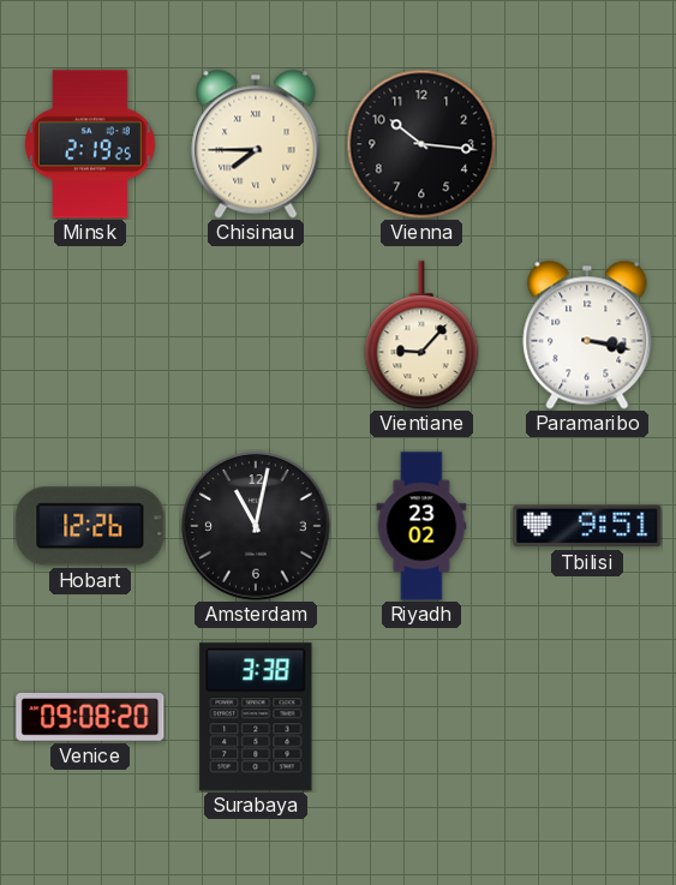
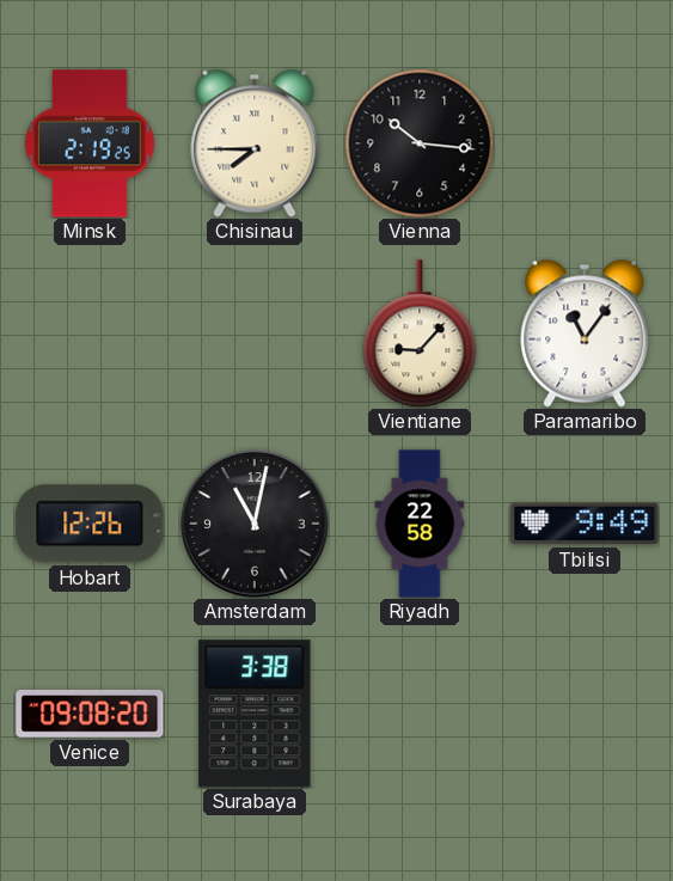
Paramaribo: 3:17 -> 11:06
Riyadh: 23:02 -> 22:58
Tbilisi: 9:51 -> 9:49
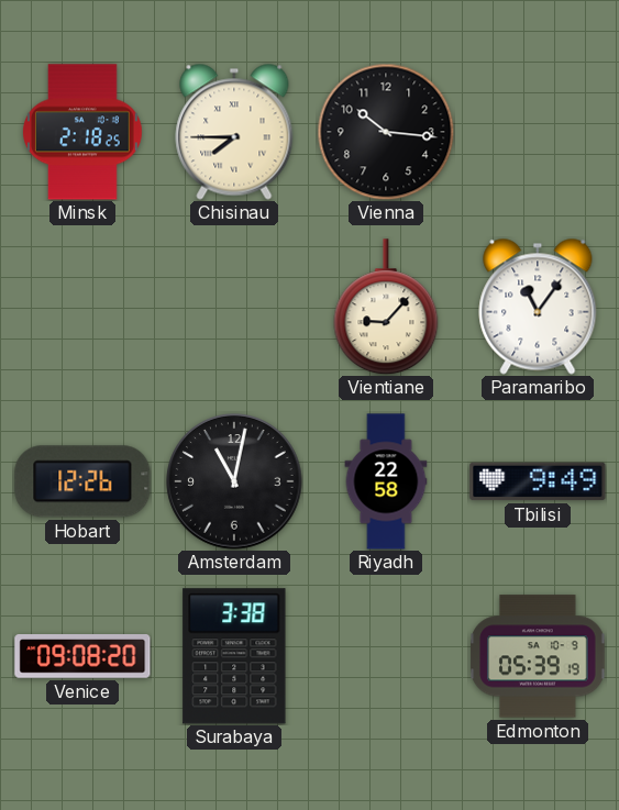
Minsk: 2:19 -> 2:18
Edmonton: none -> 05:39
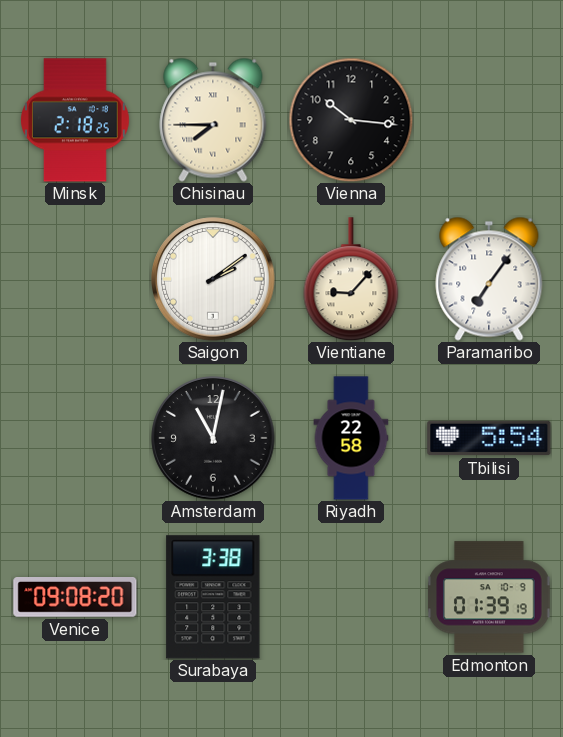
Saigon: none -> 2:09
Paramaribo: 11:06 -> 7:06
Hobart: 12:26 -> none
Tbilisi: 9:49 -> 5:54
Edmonton: 05:39 -> 01:39
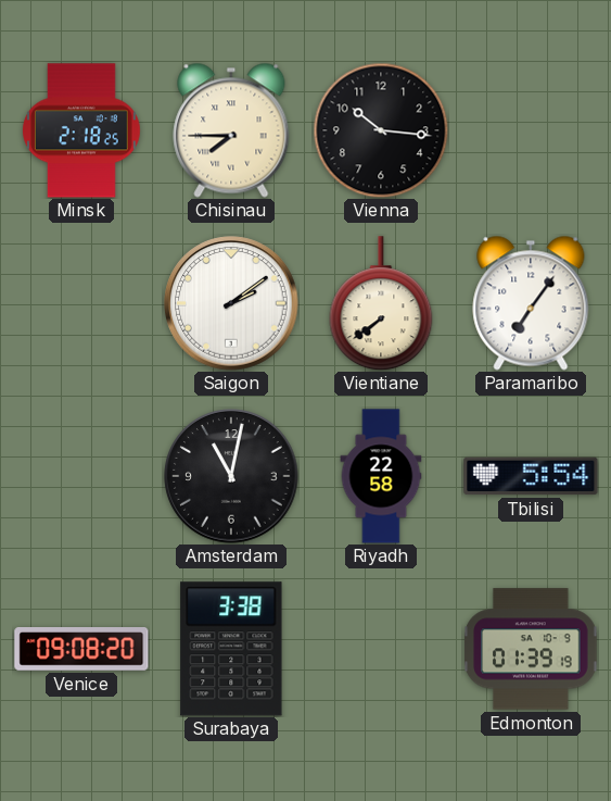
Vientiane: 9:07 -> 7:39
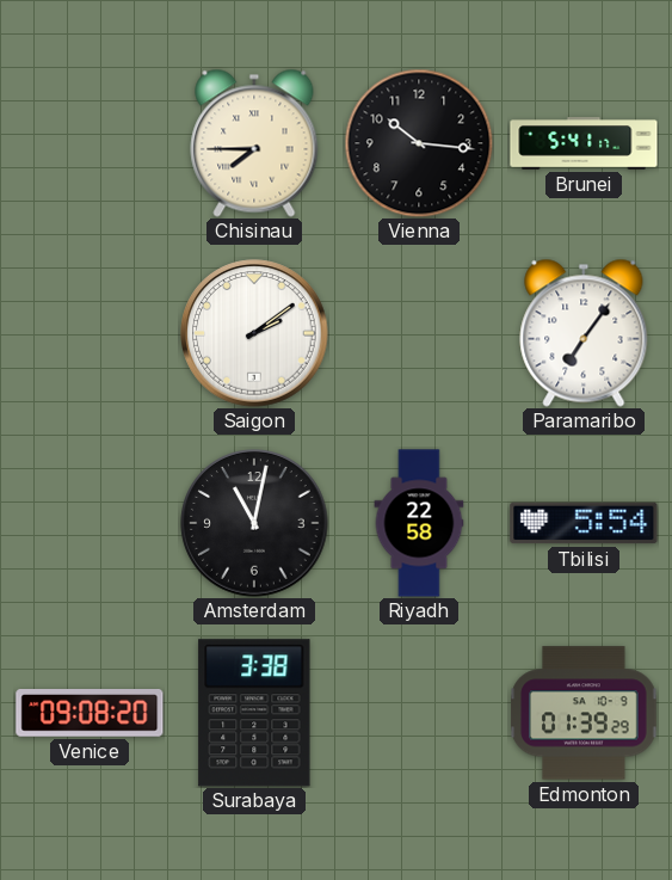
Minsk: 2:18 -> none
Brunei: none -> 5:41
Vientiane: 7:39 -> none
Edmonton: 01:39:19 -> 01:39:29
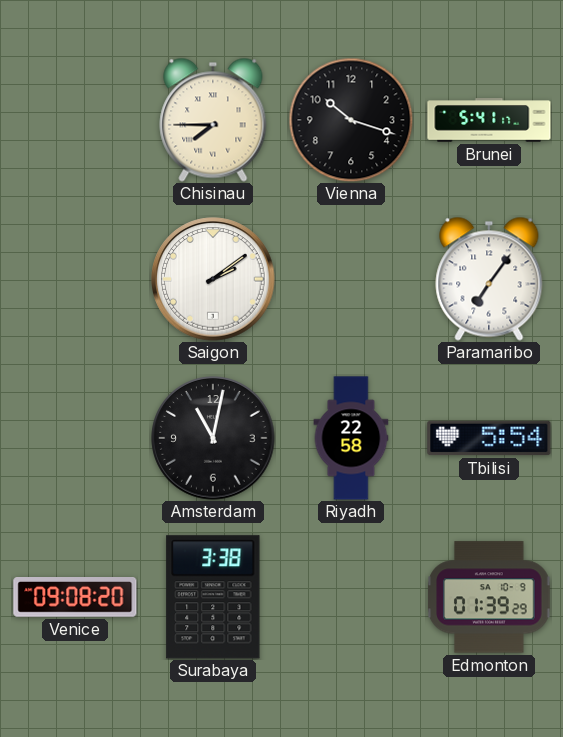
Vienna: 10:16 -> 10:18
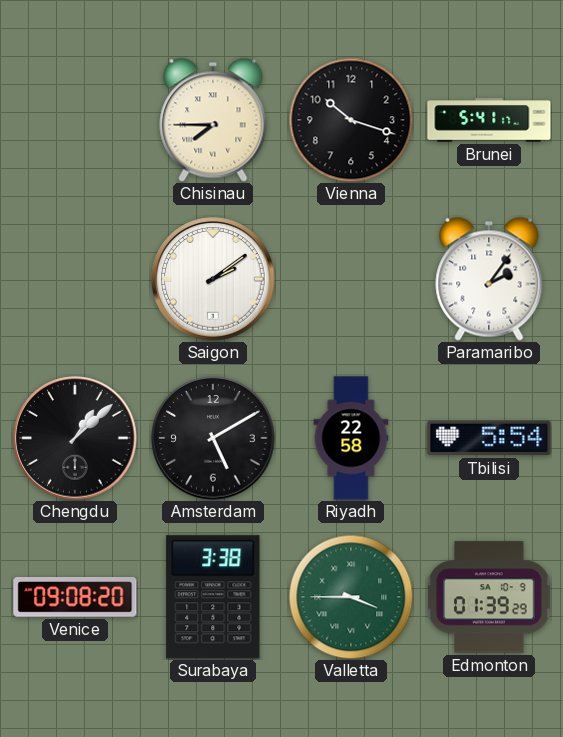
Paramaribo: 7:06 -> 2:06
Chengdu: none -> 1:08
Amsterdam: 11:02 -> 5:10
Valletta: none -> 3:45
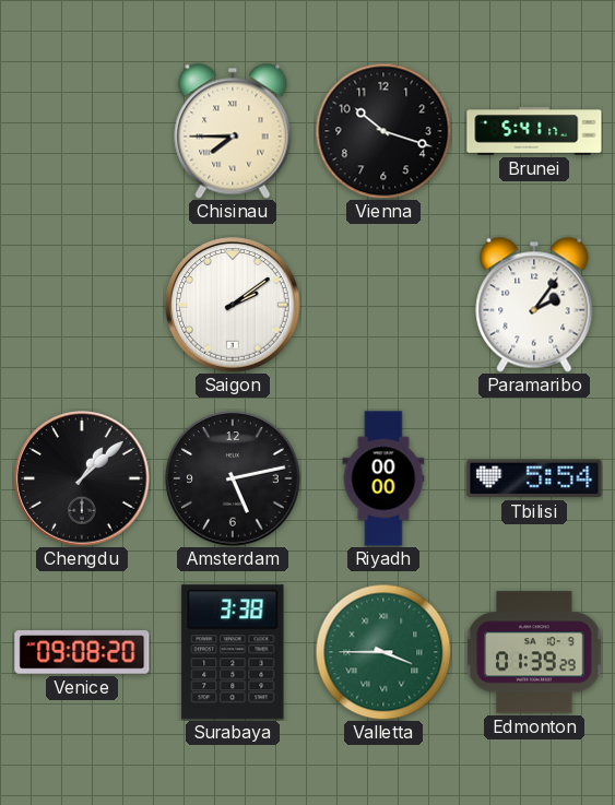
Amsterdam: 5:10 -> 5:13
Riyadh: 22:58 -> 00:00
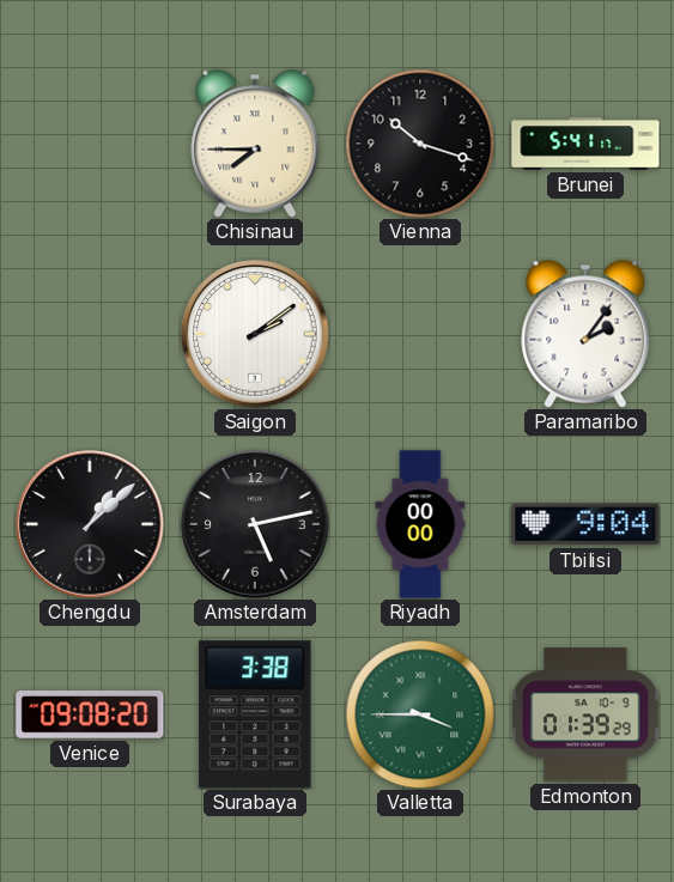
Tbilisi: 5:54 -> 9:04
